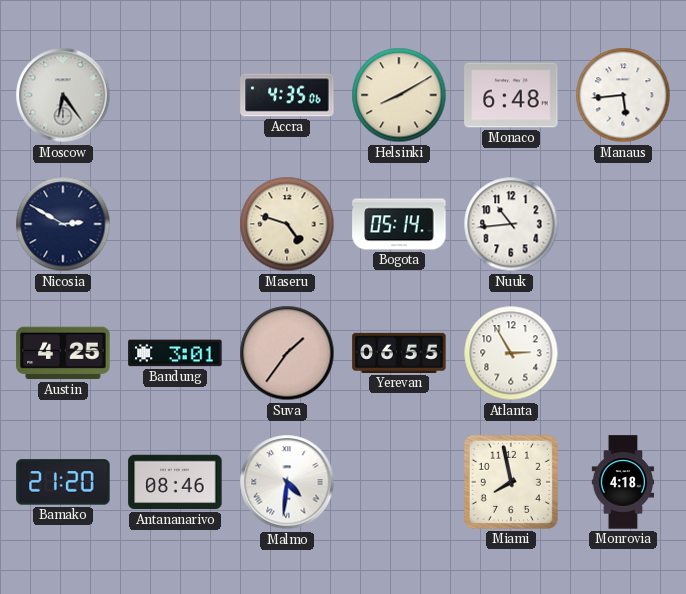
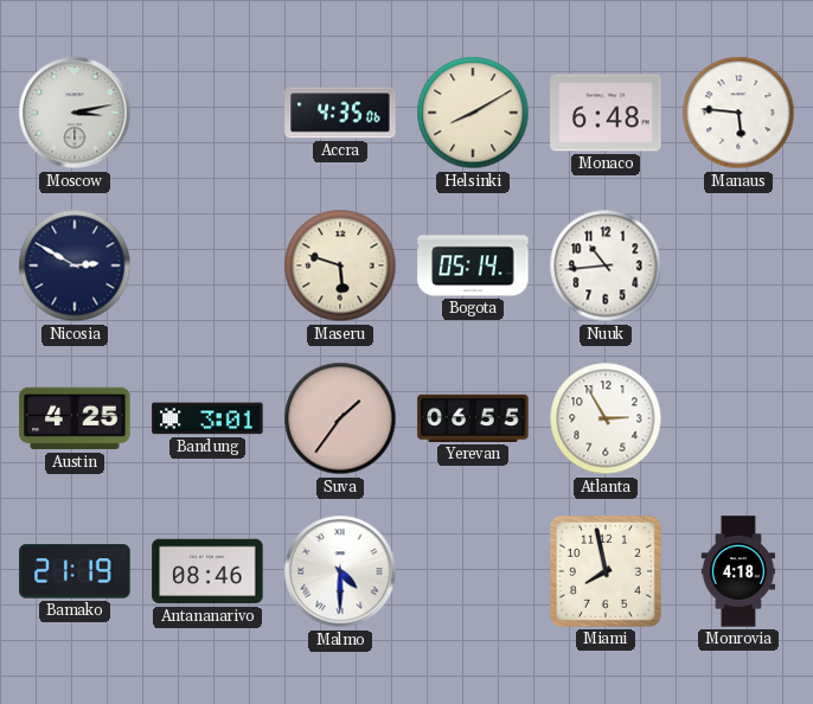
Moscow: 6:24 -> 3:13
Manaus: 5:44 -> 5:46
Maseru: 4:48 -> 5:48
Bamako: 21:20 -> 21:19
Malmo: 4:31 -> 4:30
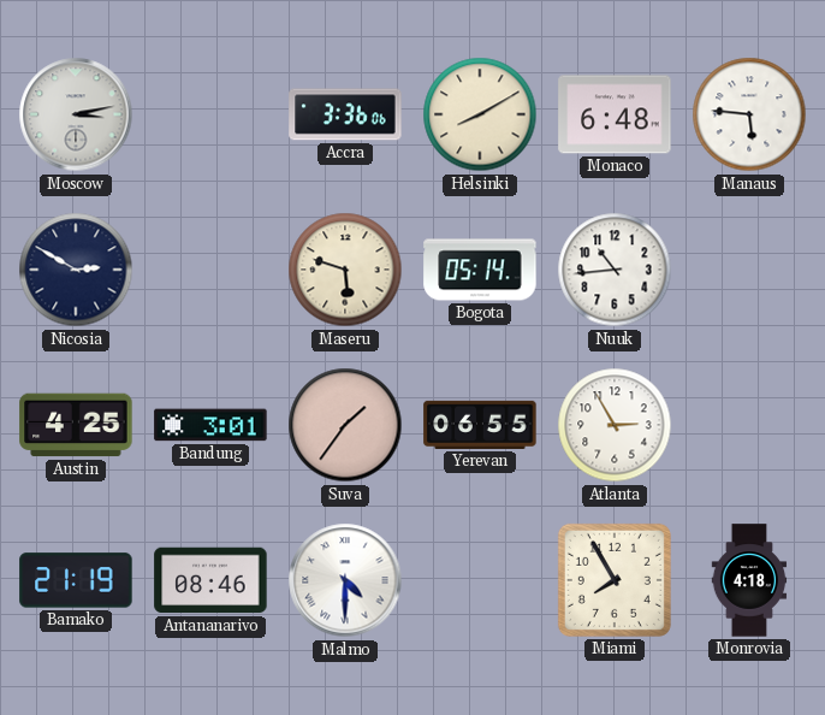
Accra: 4:35 -> 3:36
Miami: 7:58 -> 7:55
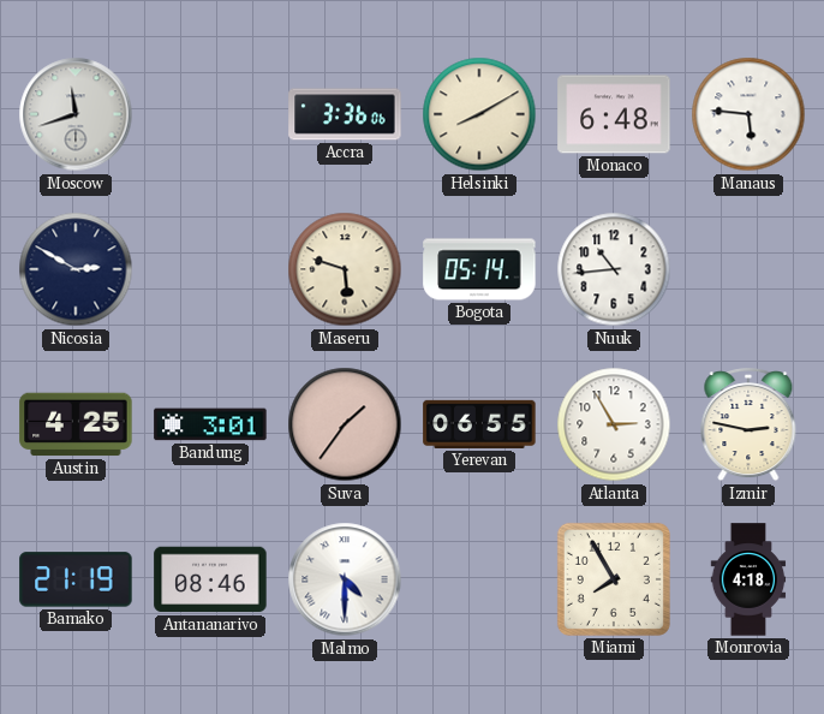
Moscow: 3:13 -> 11:42
Izmir: none -> 2:47
